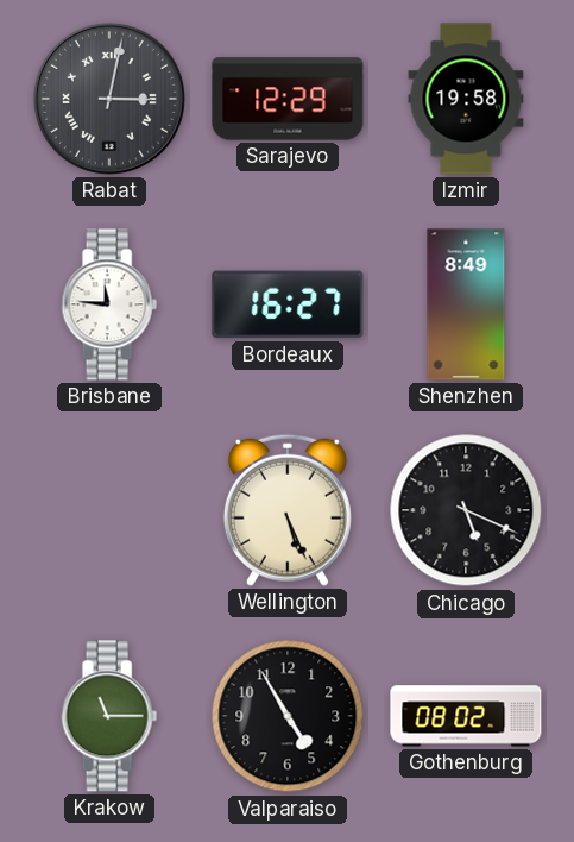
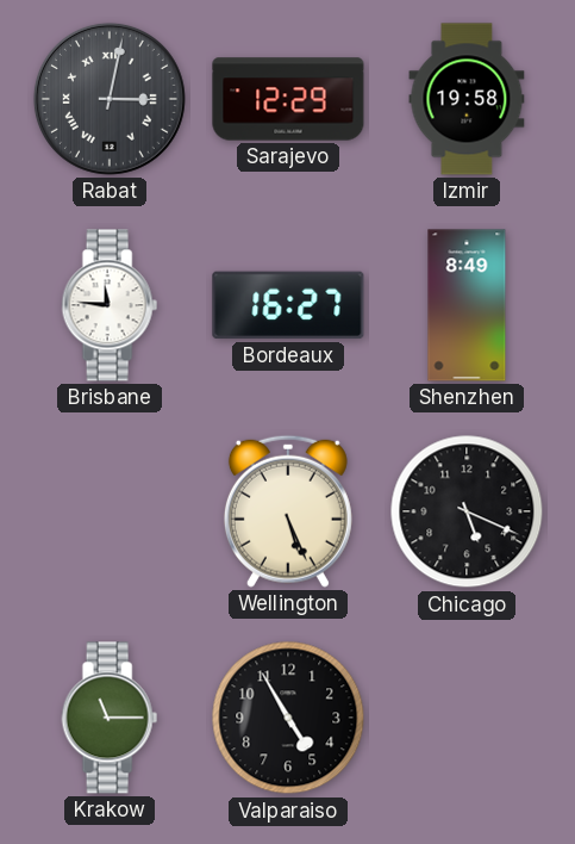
Gothenburg: 08:02 -> none
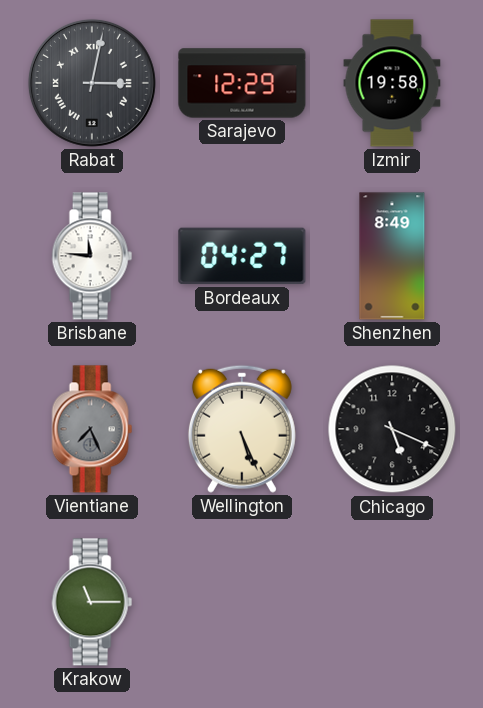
Bordeaux: 16:27 -> 04:27
Vientiane: none -> 7:26
Valparaiso: 4:55 -> none
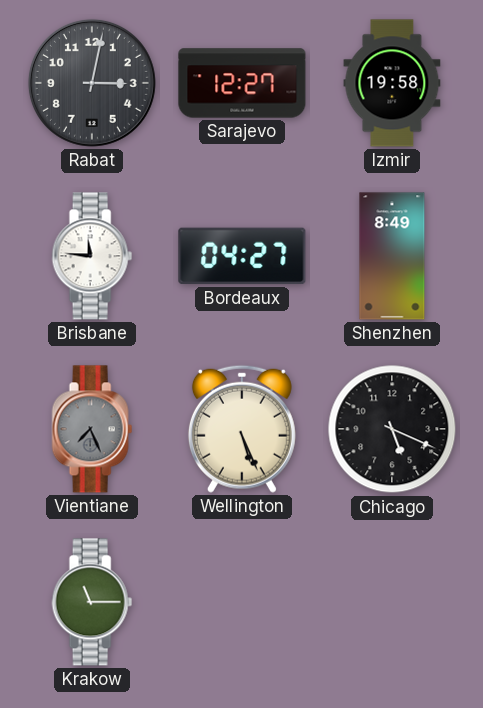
Rabat numerals: Roman -> Arabic
Sarajevo: 12:29 -> 12:27
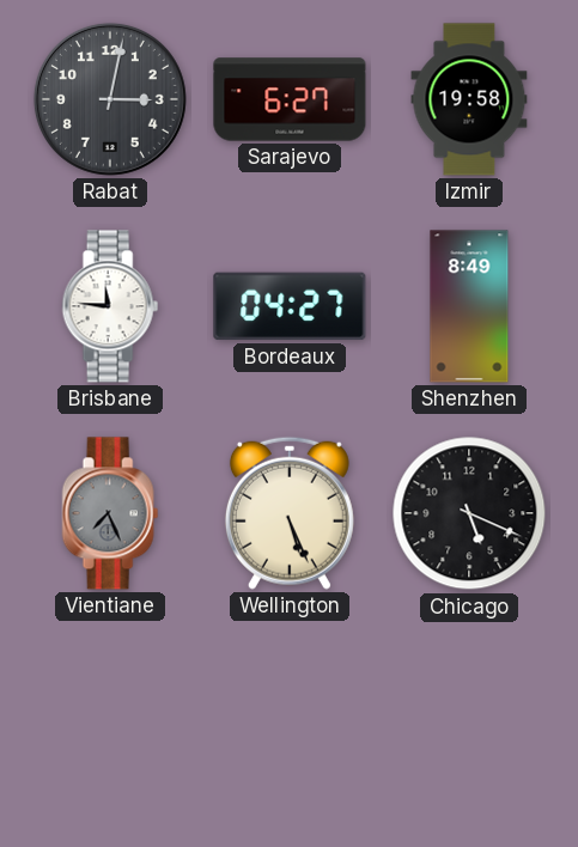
Sarajevo: 12:27 -> 6:27
Krakow: 11:15 -> none
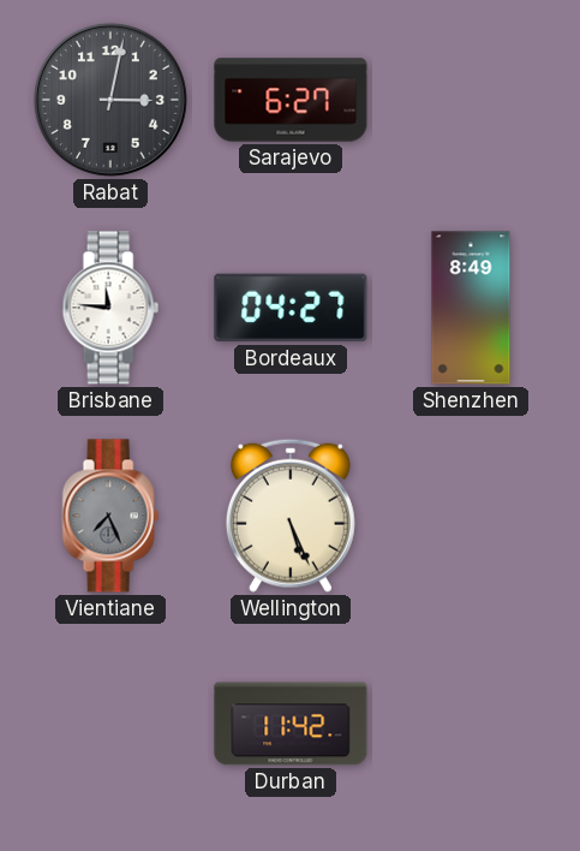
Izmir: 19:58 -> none
Chicago: 5:19 -> none
Durban: none -> 11:42
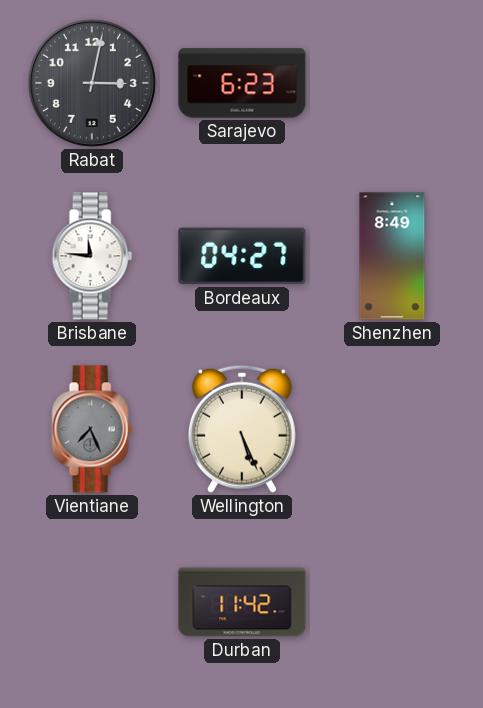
Sarajevo: 6:27 -> 6:23
